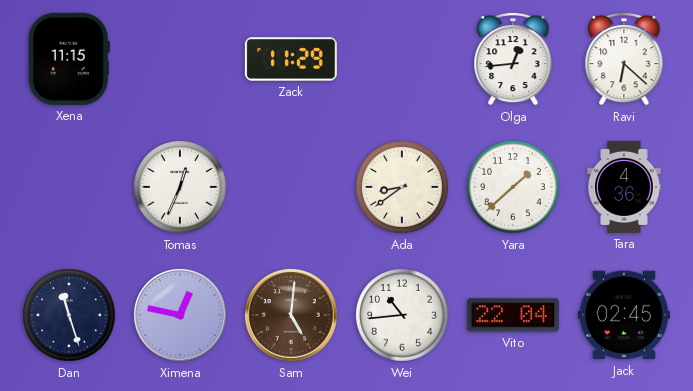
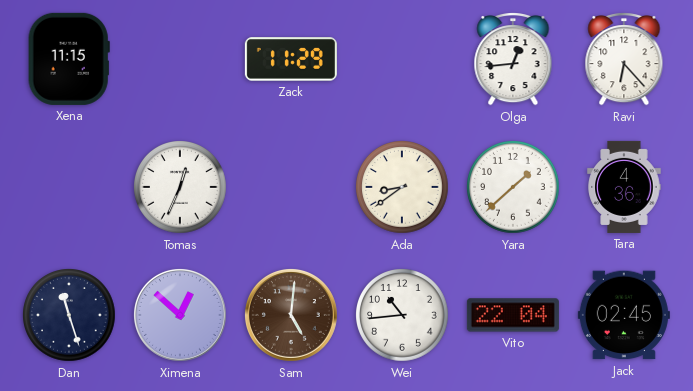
Ravi: 6:22 -> 6:23
Ximena: 12:47 -> 12:52
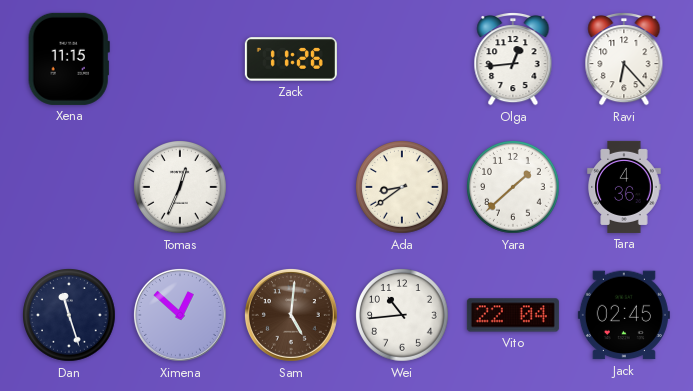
Zack: 11:29 -> 11:26
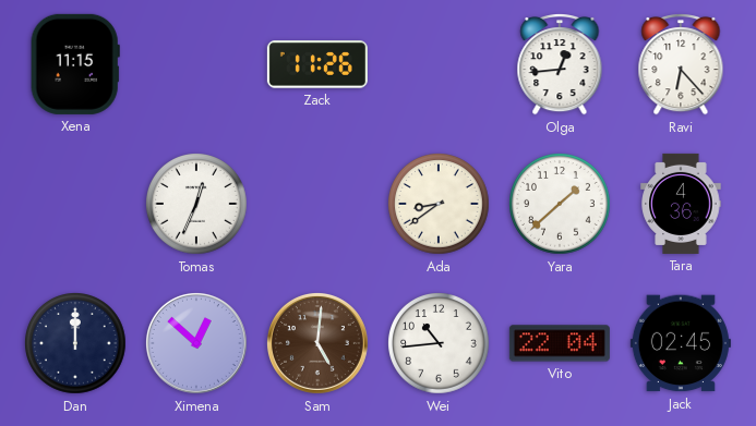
Dan: 11:27 -> 12:00
